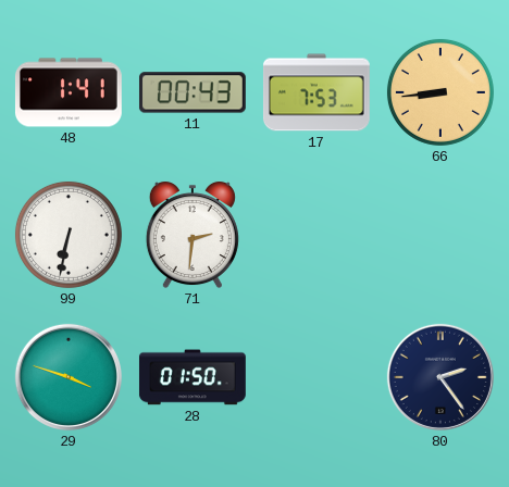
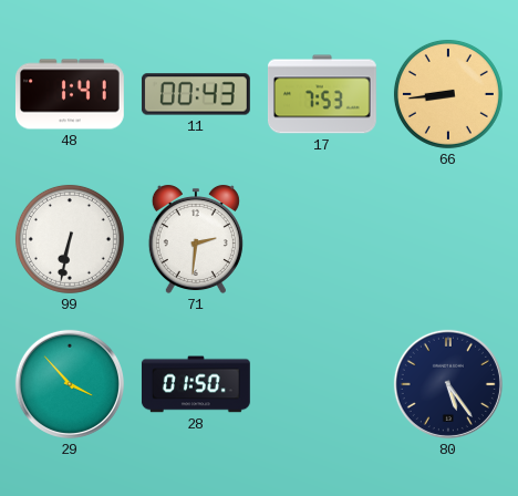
29: 3:48 -> 3:53
80: 2:24 -> 5:24
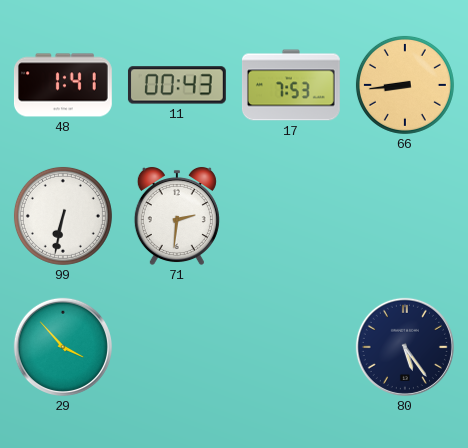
28: 01:50 -> none
